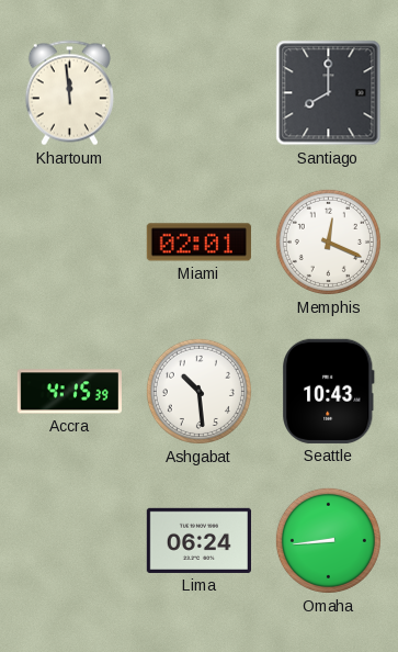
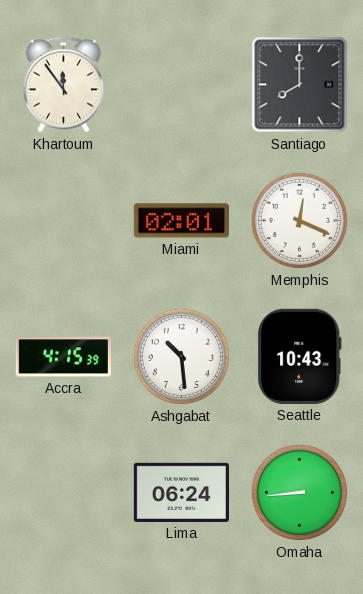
Khartoum: 11:59 -> 11:54
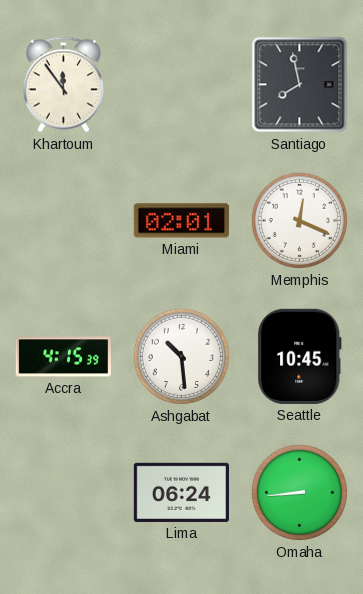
Santiago: 8:00 -> 7:58
Seattle: 10:43 -> 10:45
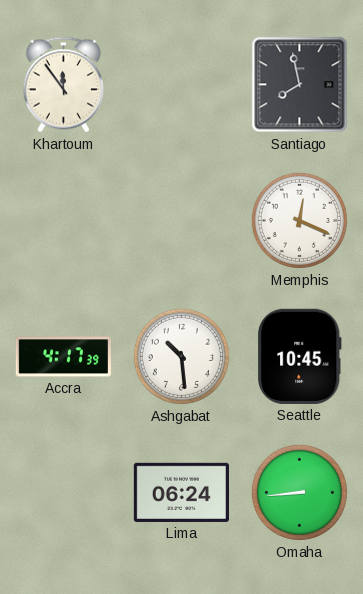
Miami: 02:01 -> none
Accra: 4:15 -> 4:17
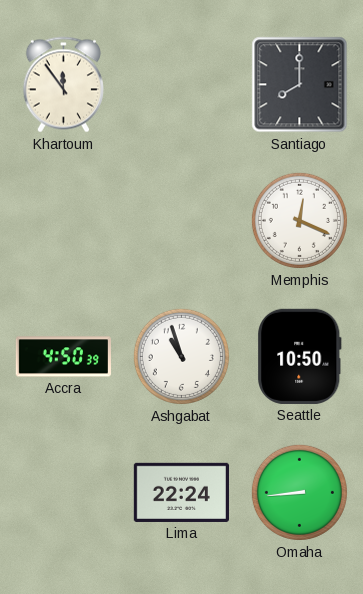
Santiago: 7:58 -> 8:00
Accra: 4:17 -> 4:50
Ashgabat: 10:29 -> 10:57
Seattle: 10:45 -> 10:50
Lima: 06:24 -> 22:24
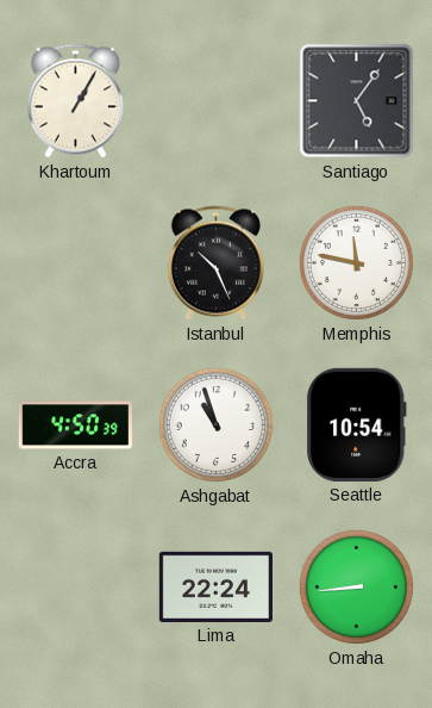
Khartoum: 11:54 -> 1:05
Santiago: 8:00 -> 5:06
Istanbul: none -> 10:26
Memphis: 12:19 -> 11:47
Seattle: 10:50 -> 10:54
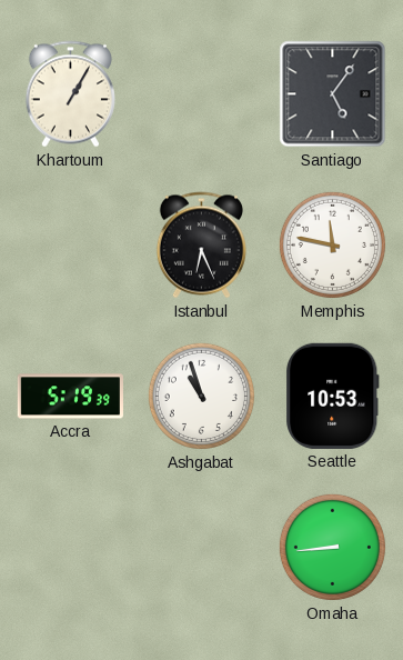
Istanbul: 10:26 -> 6:26
Accra: 4:50 -> 5:19
Seattle: 10:54 -> 10:53
Lima: 22:24 -> none
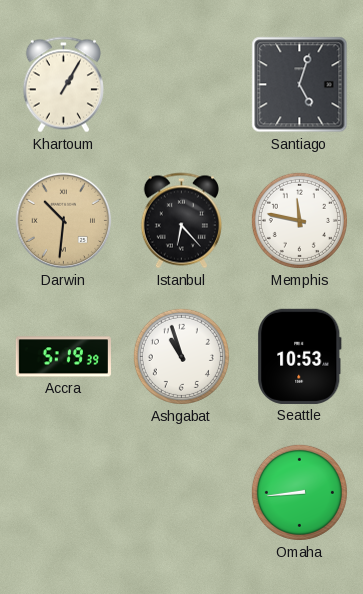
Santiago: 5:06 -> 5:03
Darwin: none -> 10:31
Istanbul: 6:26 -> 6:23
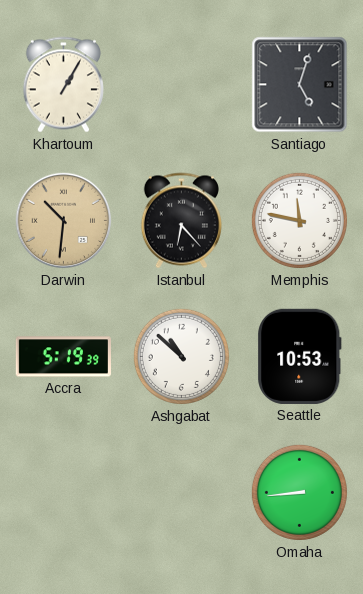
Ashgabat: 10:57 -> 10:52
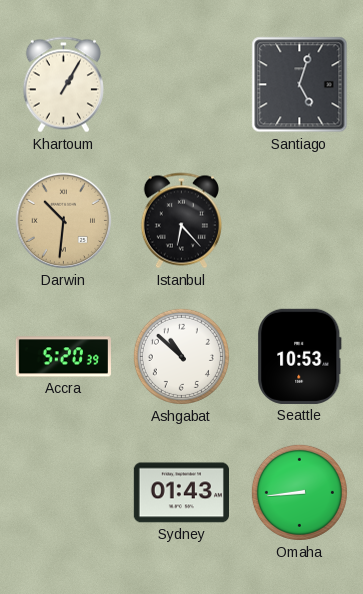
Memphis: 11:47 -> none
Accra: 5:19 -> 5:20
Sydney: none -> 01:43
